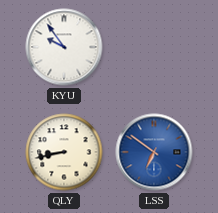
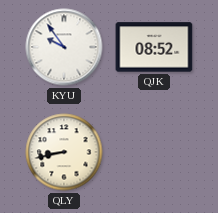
QJK: none -> 08:52
LSS: 6:51 -> none
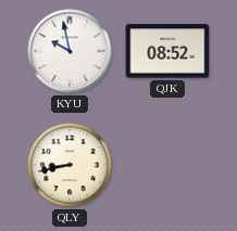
KYU: 9:54 -> 9:58
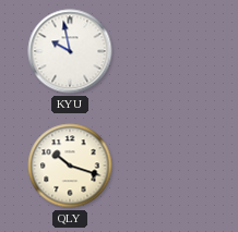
QJK: 08:52 -> none
QLY: 8:43 -> 10:18
